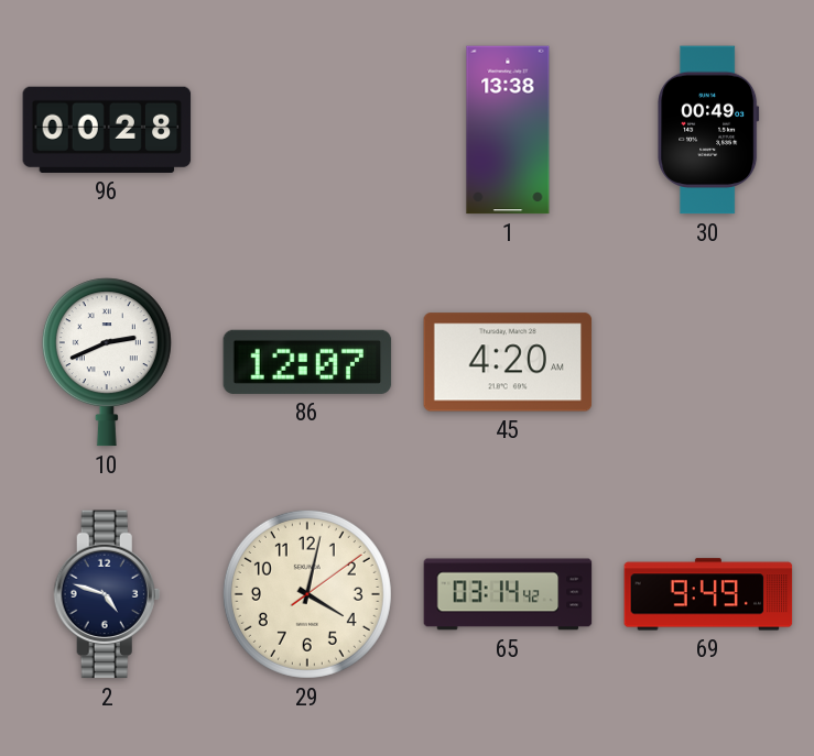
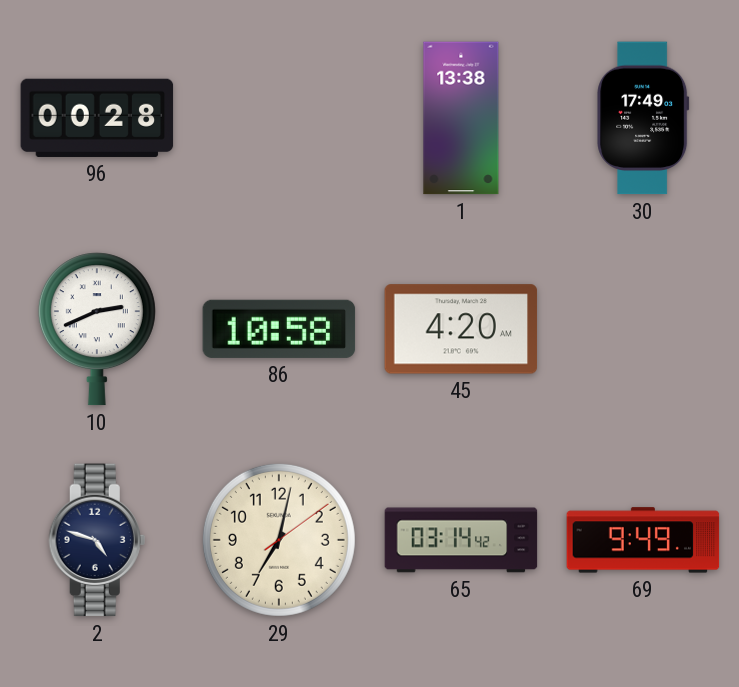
30: 00:49 -> 17:49
86: 12:07 -> 10:58
29: 4:02 -> 7:02
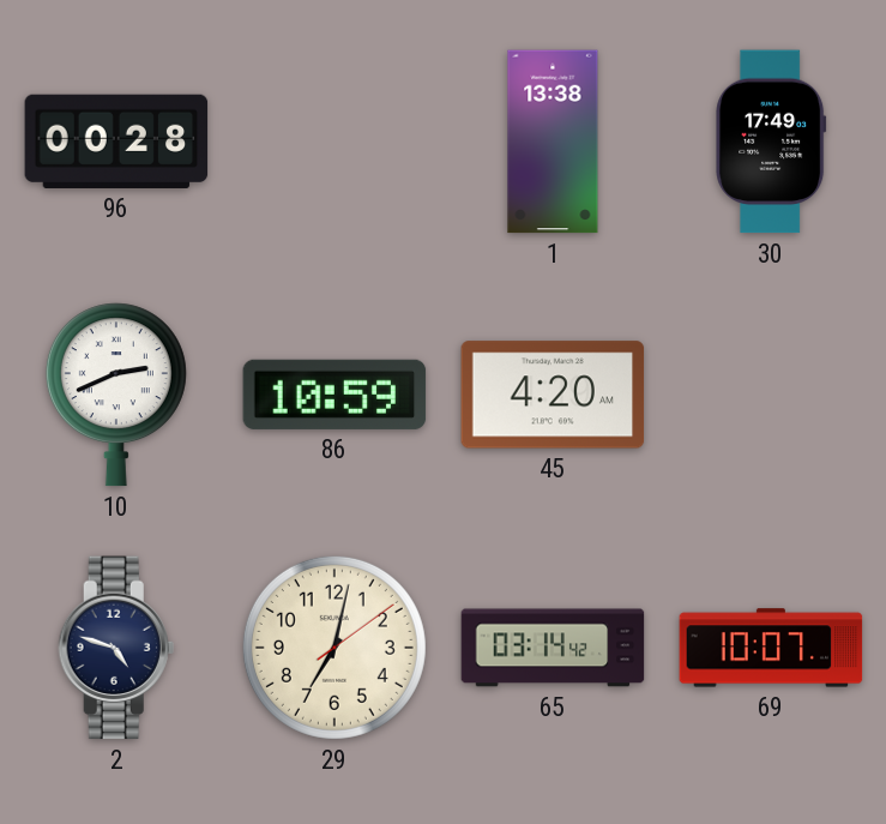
86: 10:58 -> 10:59
69: 9:49 -> 10:07
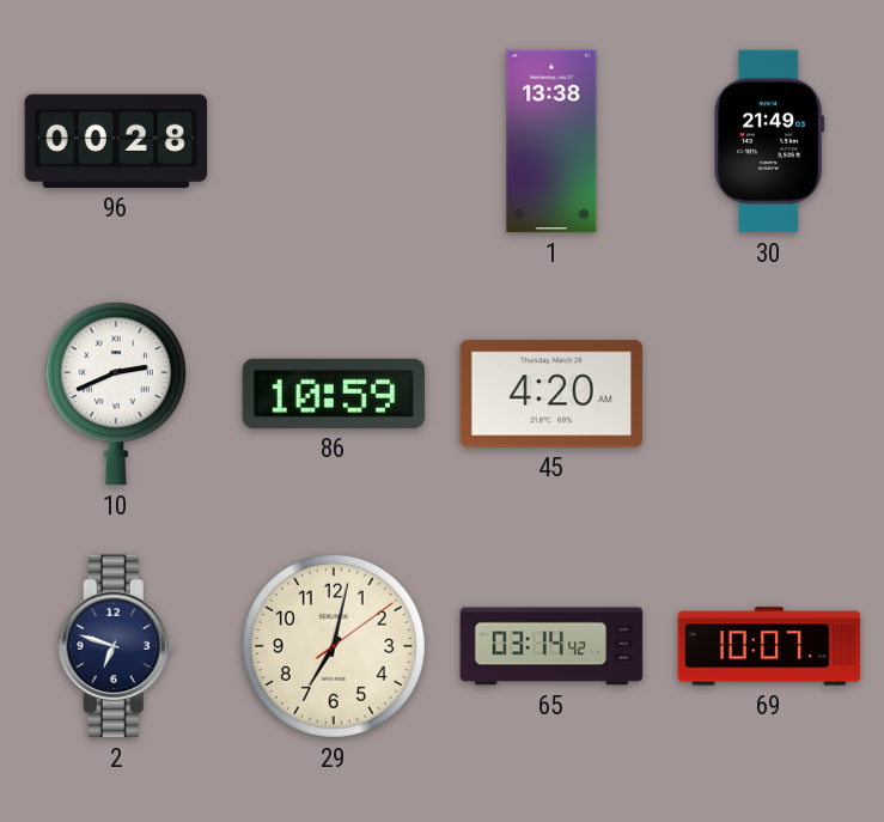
30: 17:49 -> 21:49
2: 4:48 -> 6:48
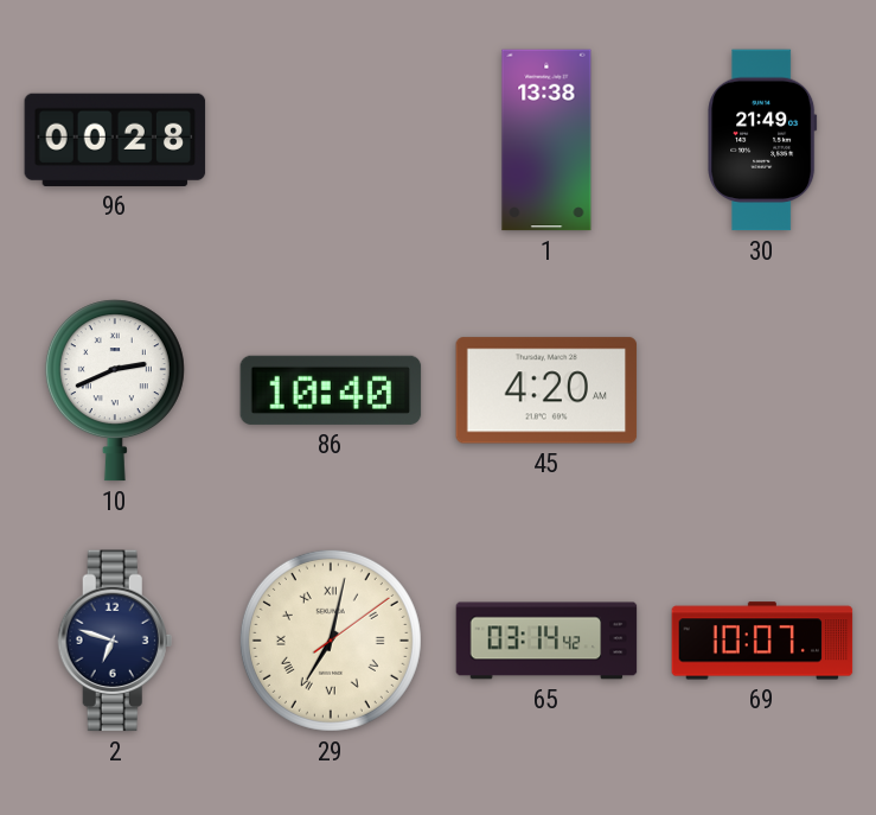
86: 10:59 -> 10:40
29 numerals: Arabic -> Roman
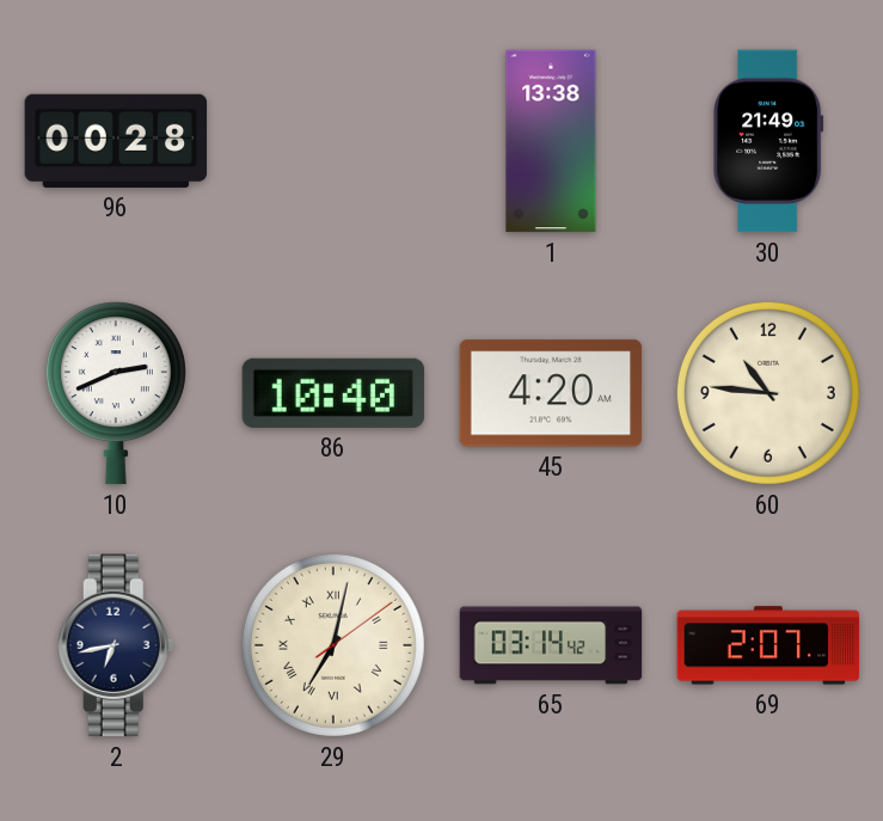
60: none -> 10:46
2: 6:48 -> 6:43
69: 10:07 -> 2:07
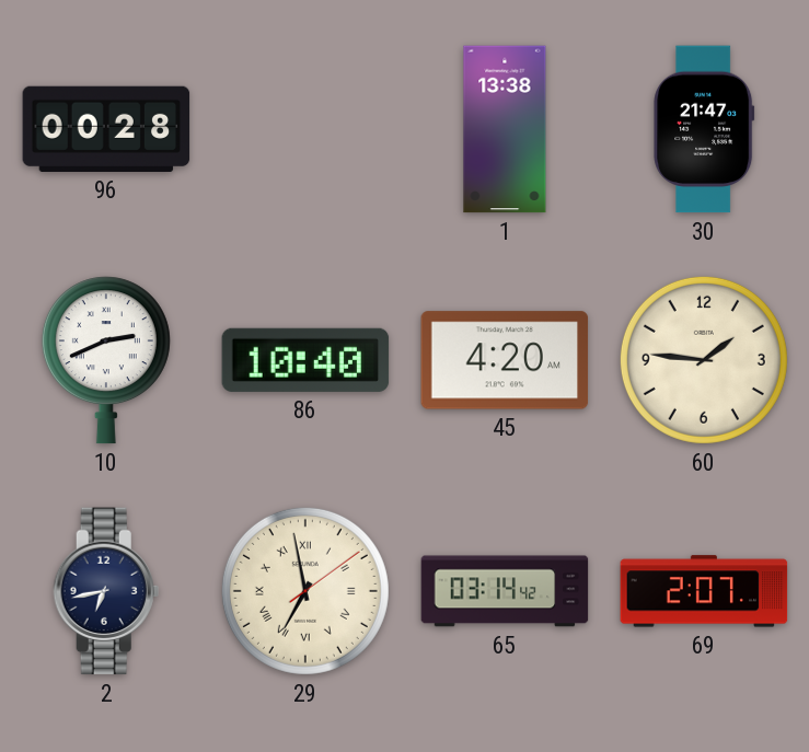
30: 21:49 -> 21:47
60: 10:46 -> 1:46
29: 7:02 -> 6:58
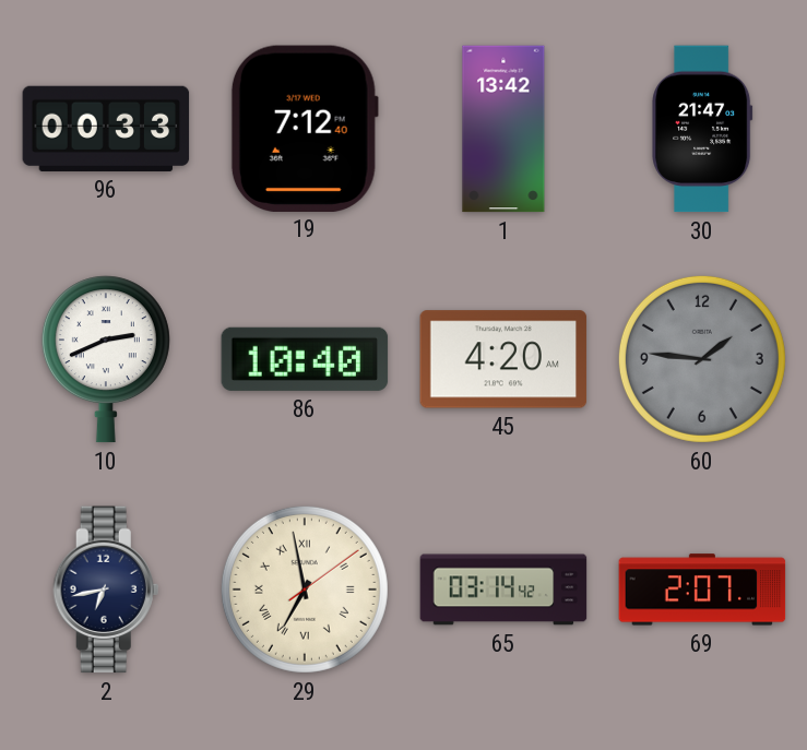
96: 00:28 -> 00:33
19: none -> 7:12
1: 13:38 -> 13:42
60 dial: cream -> grey
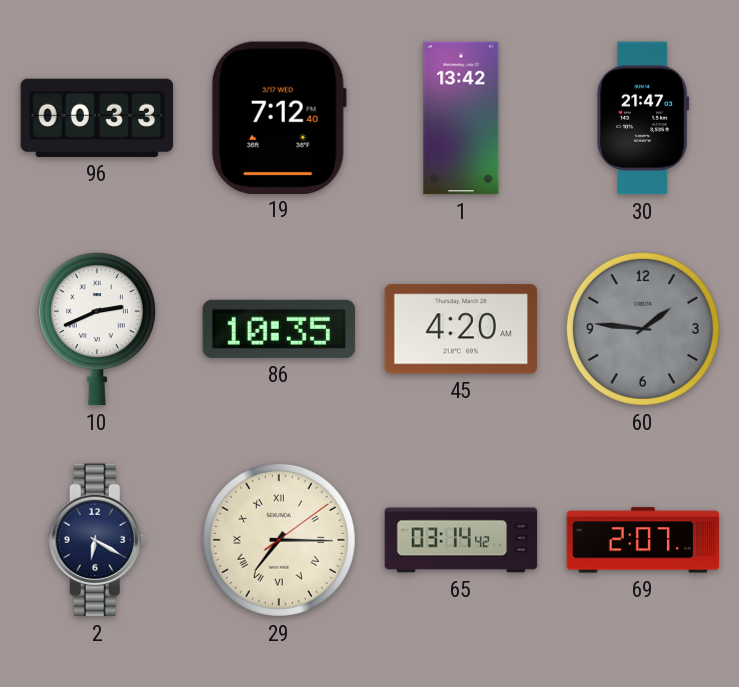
86: 10:40 -> 10:35
2: 6:43 -> 6:20
29: 6:58 -> 7:15
